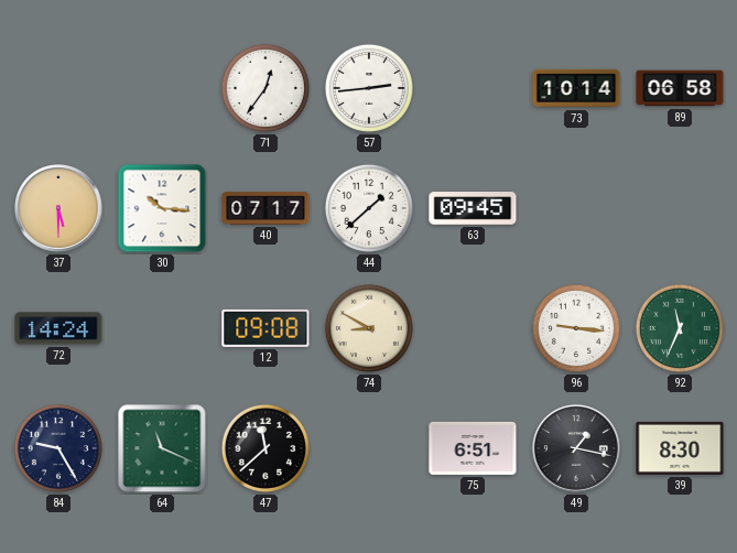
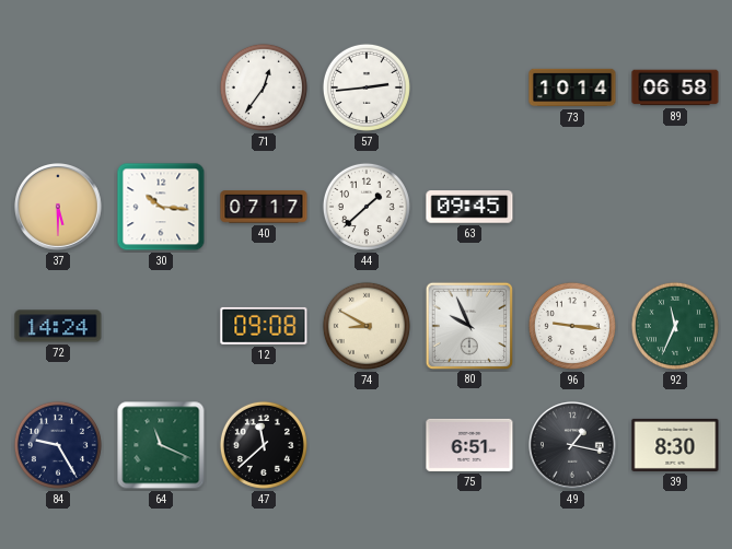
80: none -> 9:56
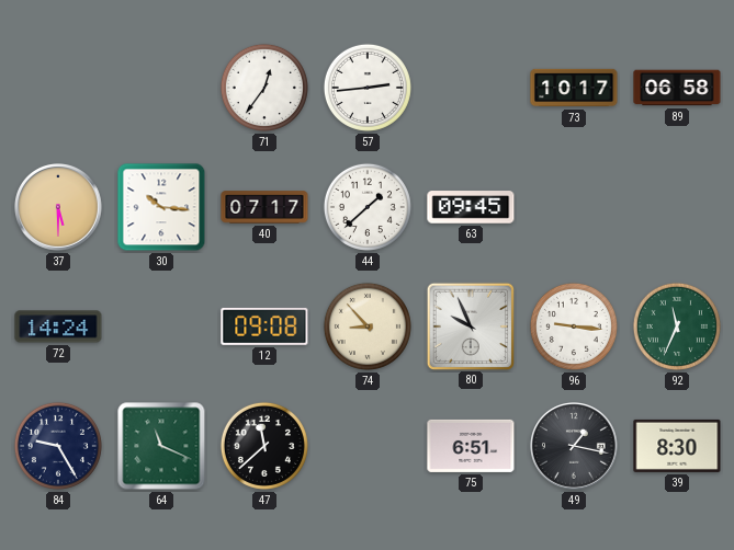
73: 10:14 -> 10:17
74: 8:50 -> 8:53
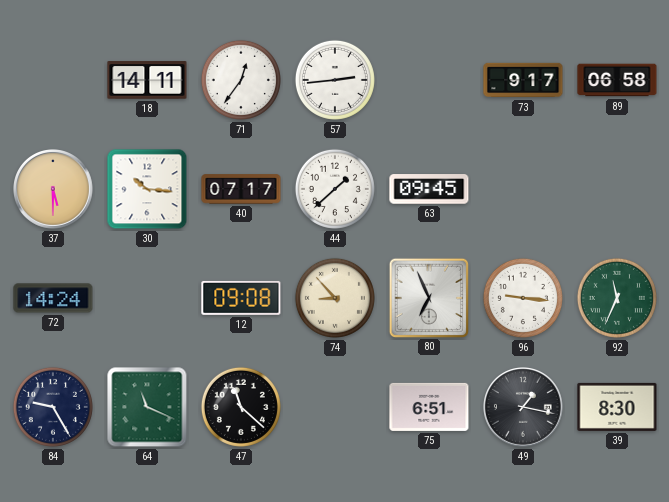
18: none -> 14:11
73: 10:17 -> 9:17
80: 9:56 -> 6:56
47: 11:38 -> 11:22
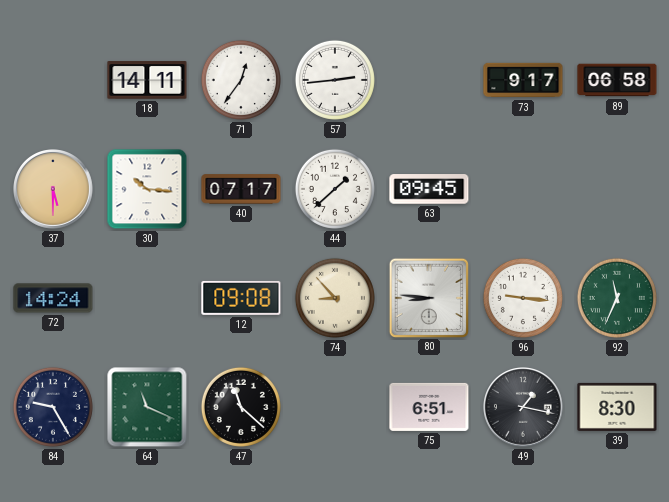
80: 6:56 -> 8:46
